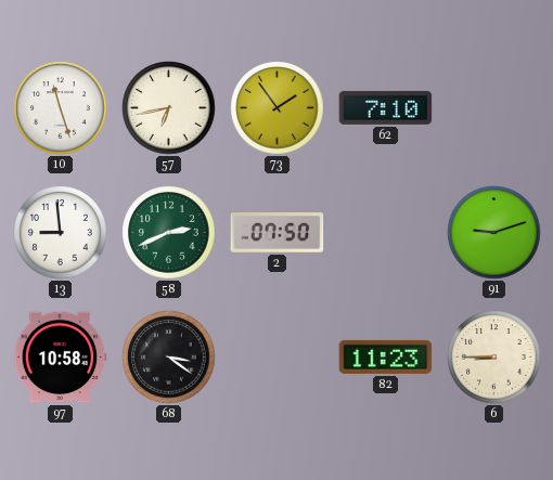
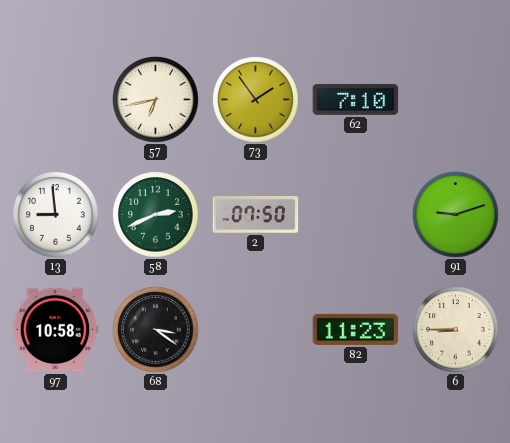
10: 11:27 -> none
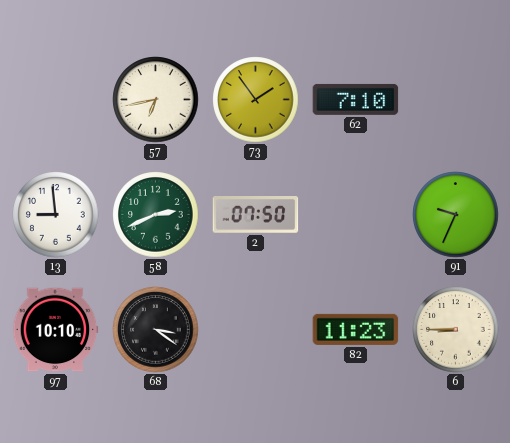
91: 9:12 -> 9:34
97: 10:58 -> 10:10
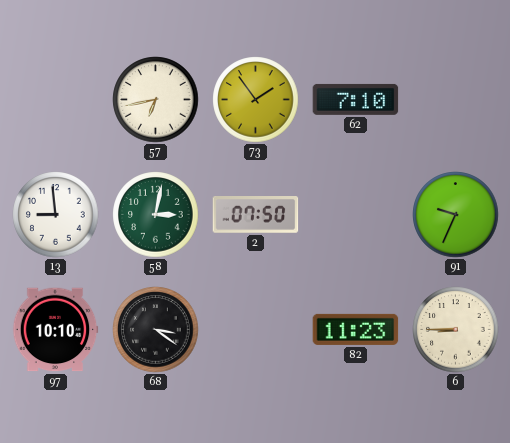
58: 2:41 -> 3:02
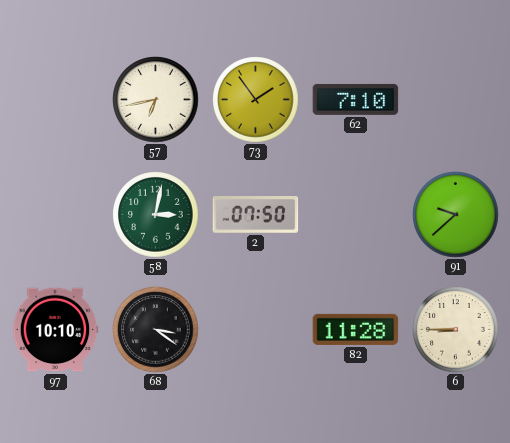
13: 8:59 -> none
91: 9:34 -> 9:38
82: 11:23 -> 11:28
